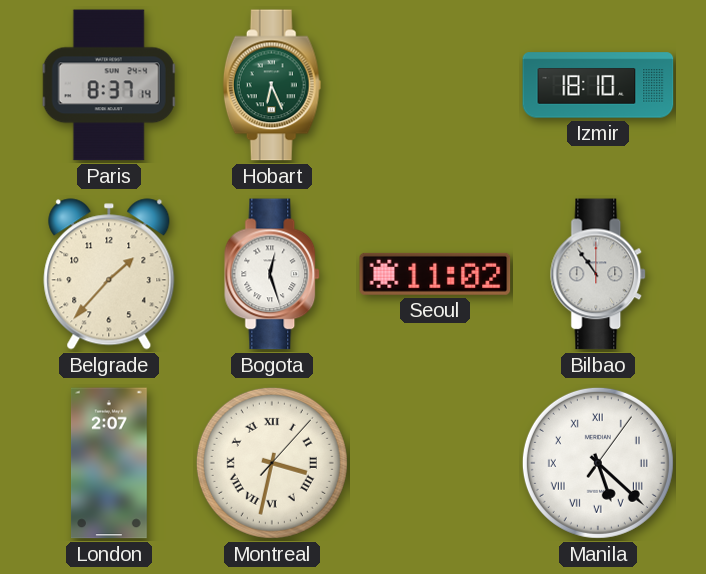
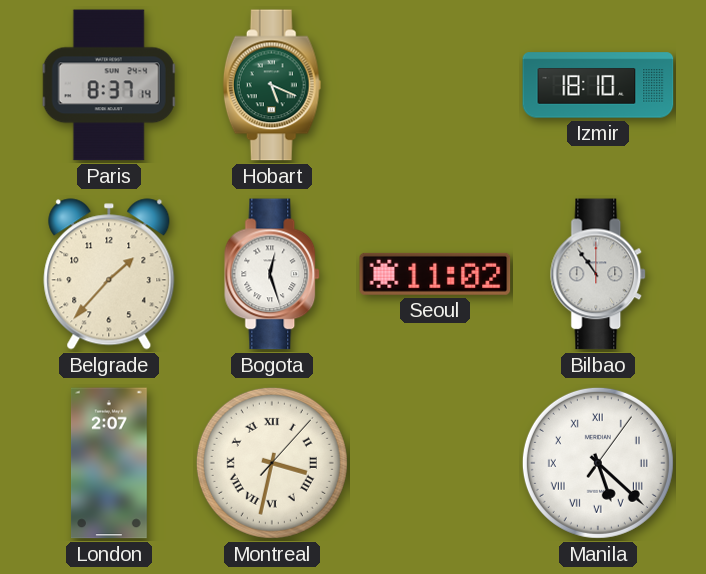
Hobart: 6:26 -> 5:19
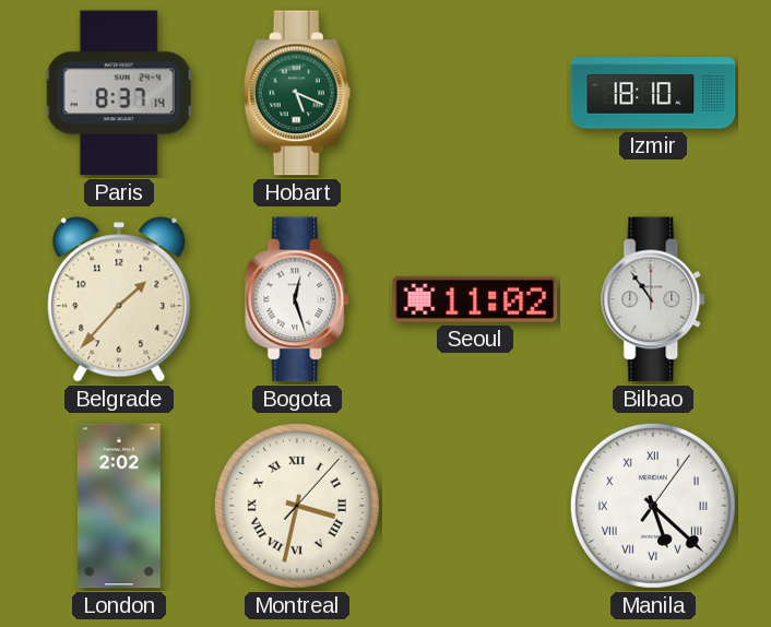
London: 2:07 -> 2:02
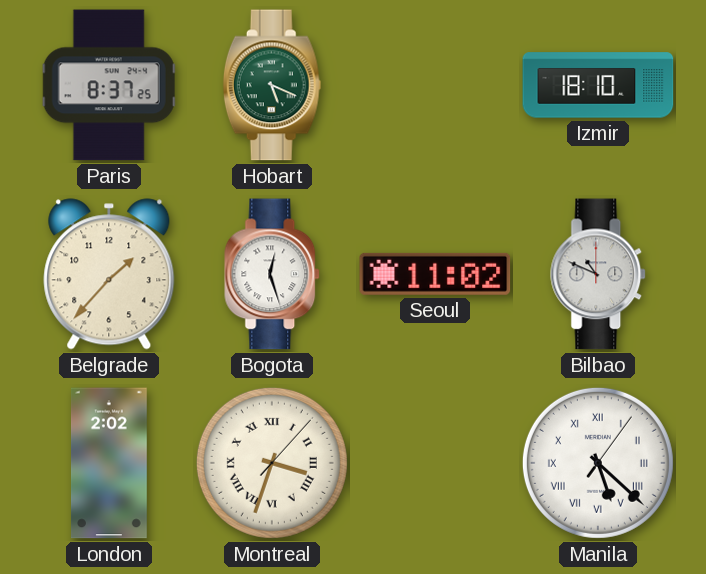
Paris: 8:37:14 -> 8:37:25
Bilbao: 10:54 -> 10:49
Montreal: 3:32 -> 3:33
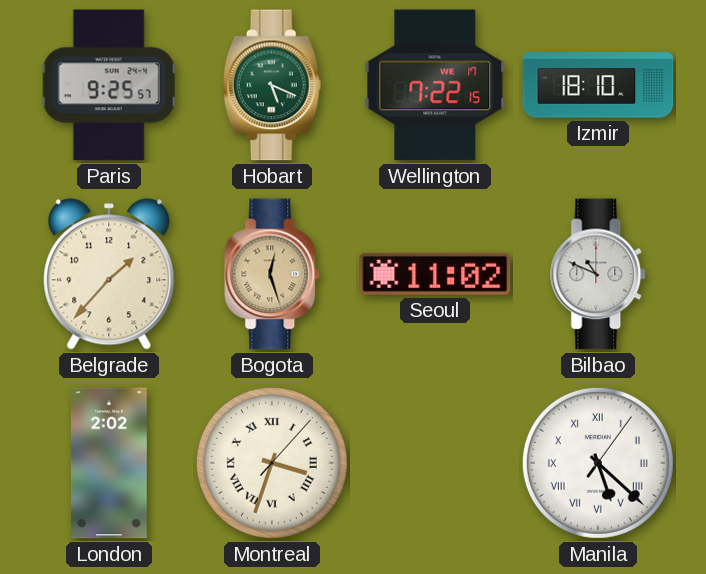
Paris: 8:37 -> 9:25
Wellington: none -> 7:22
Bogota dial: white -> champagne
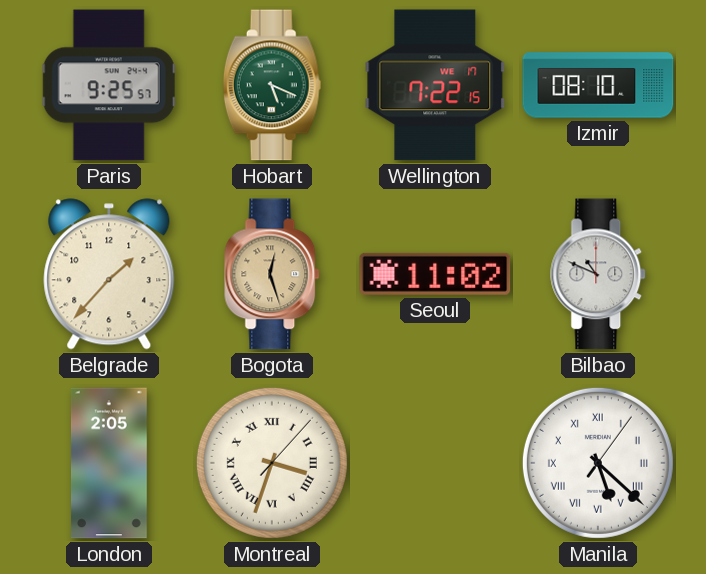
Izmir: 18:10 -> 08:10
London: 2:02 -> 2:05
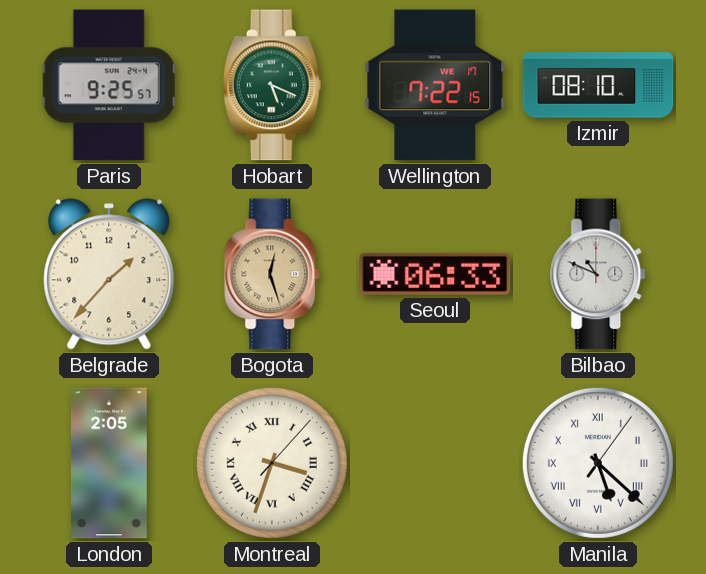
Seoul: 11:02 -> 06:33
